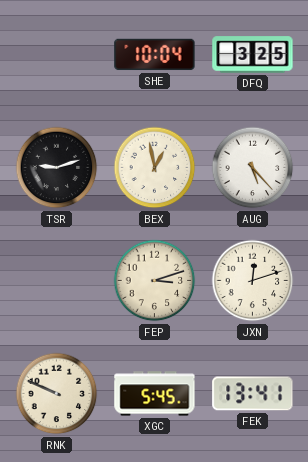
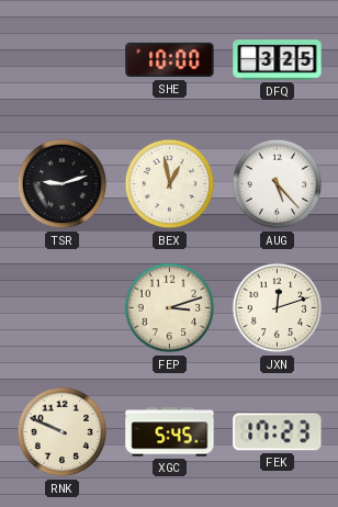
SHE: 10:04 -> 10:00
FEK: 13:41 -> 17:23
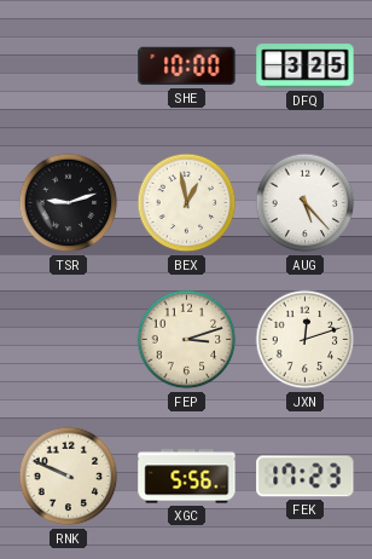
XGC: 5:45 -> 5:56
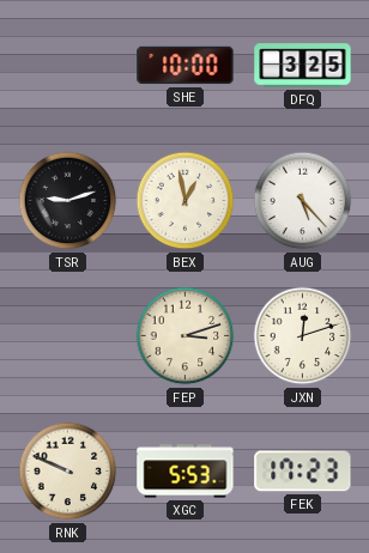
XGC: 5:56 -> 5:53
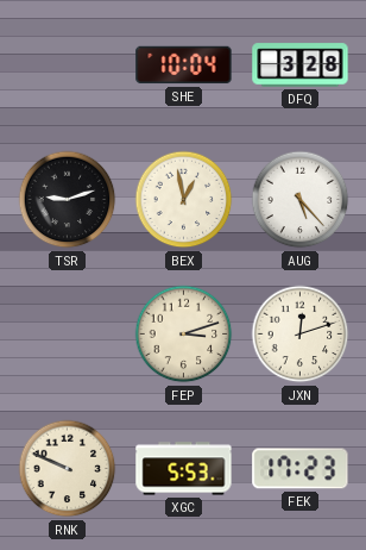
SHE: 10:00 -> 10:04
DFQ: 3:25 -> 3:28
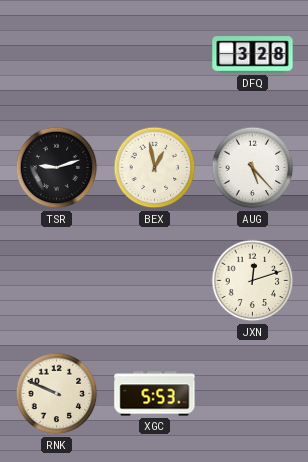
SHE: 10:04 -> none
FEP: 3:12 -> none
FEK: 17:23 -> none
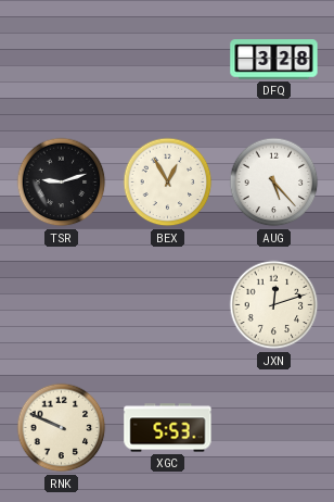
BEX: 12:58 -> 12:55
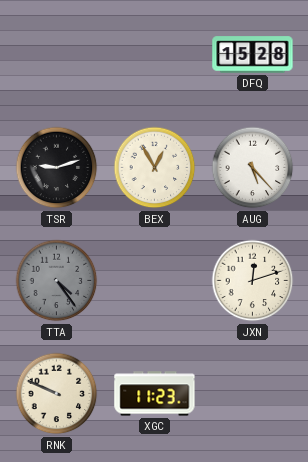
DFQ: 3:28 -> 15:28
TTA: none -> 4:24
XGC: 5:53 -> 11:23
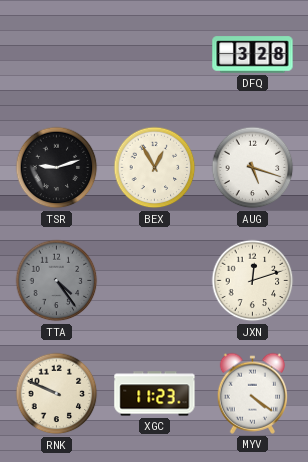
DFQ: 15:28 -> 3:28
AUG: 5:23 -> 5:18
MYV: none -> 4:21
